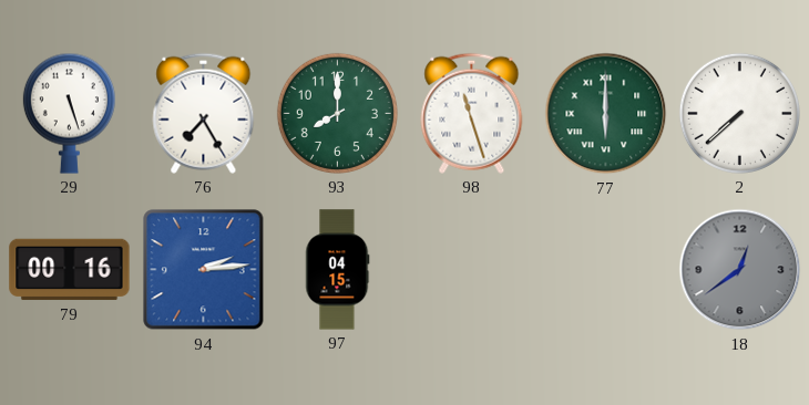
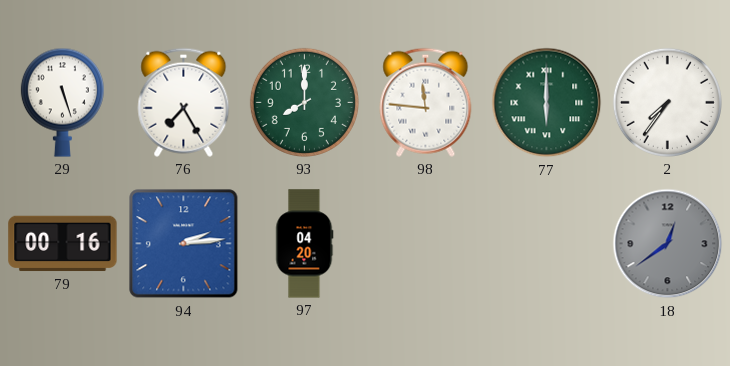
98: 11:27 -> 11:46
2: 7:38 -> 7:36
97: 04:15 -> 04:20
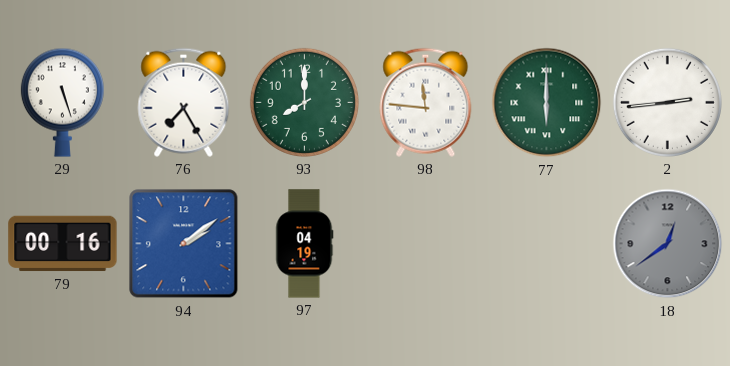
2: 7:36 -> 2:44
94: 2:14 -> 2:09
97: 04:20 -> 04:19
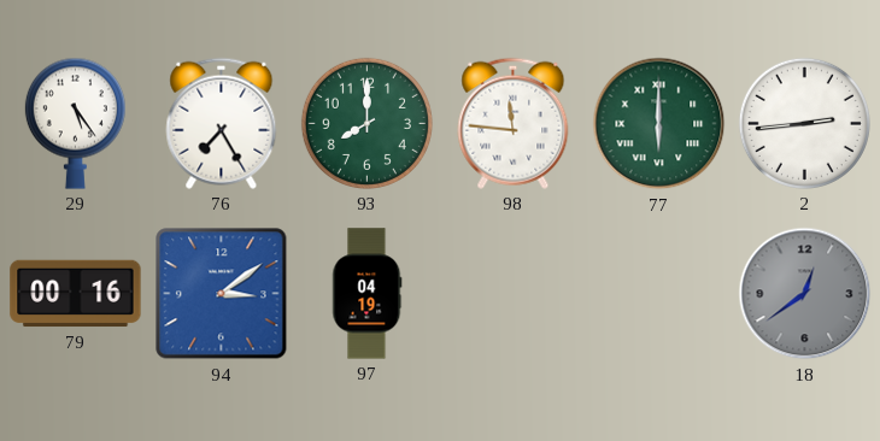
29: 5:27 -> 5:24
94: 2:09 -> 3:09
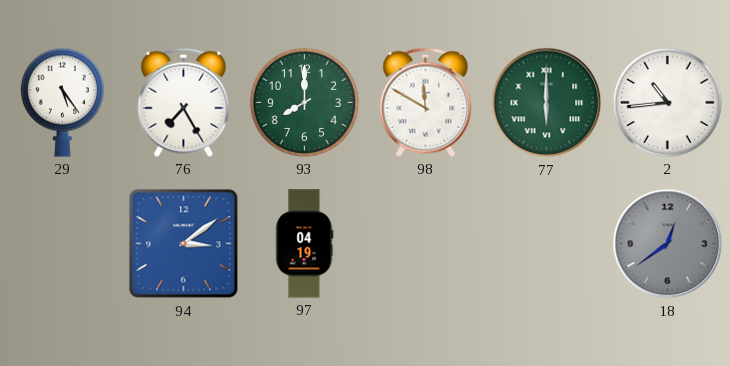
98: 11:46 -> 11:50
2: 2:44 -> 10:44
79: 00:16 -> none
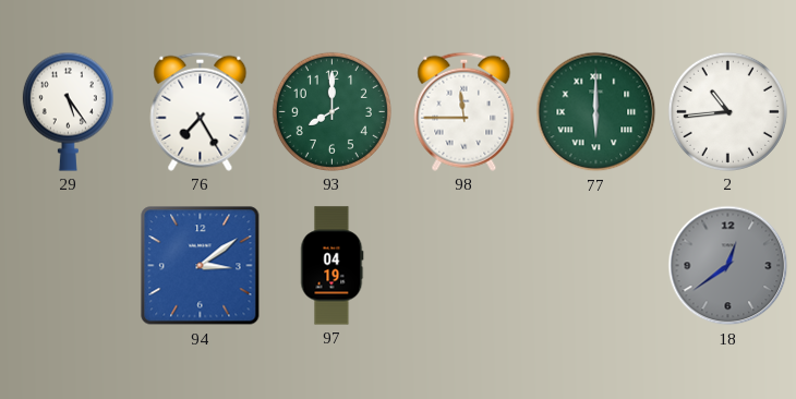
98: 11:50 -> 11:45
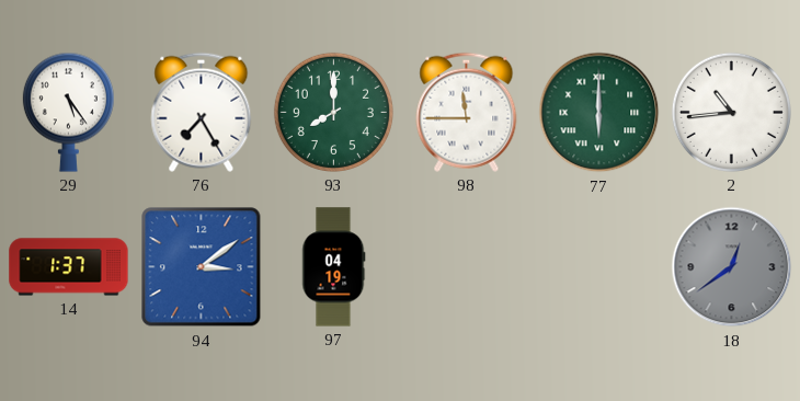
14: none -> 1:37
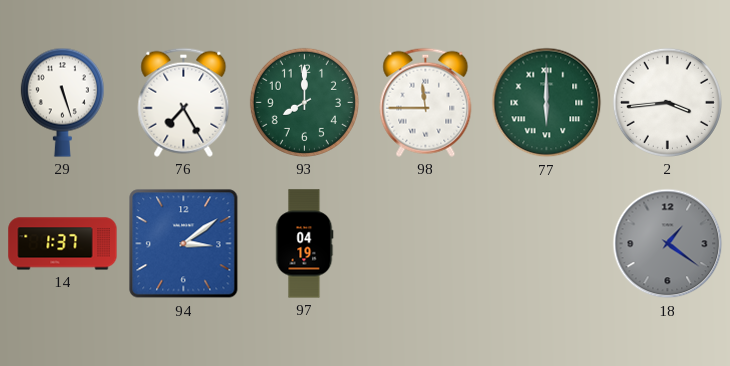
29: 5:24 -> 5:27
2: 10:44 -> 3:44
18: 12:39 -> 1:21
